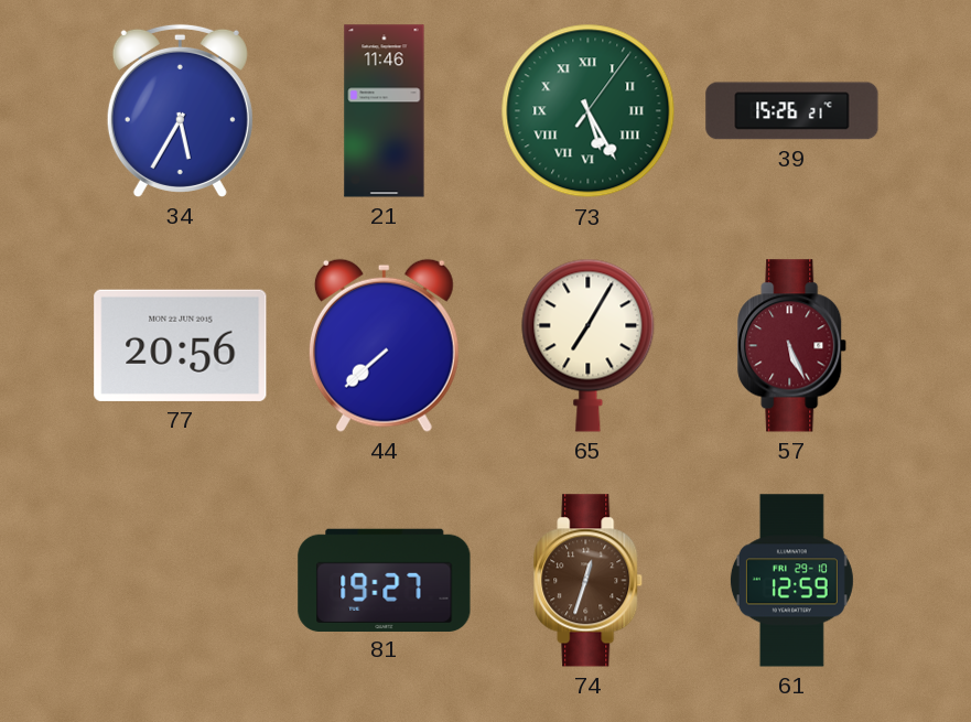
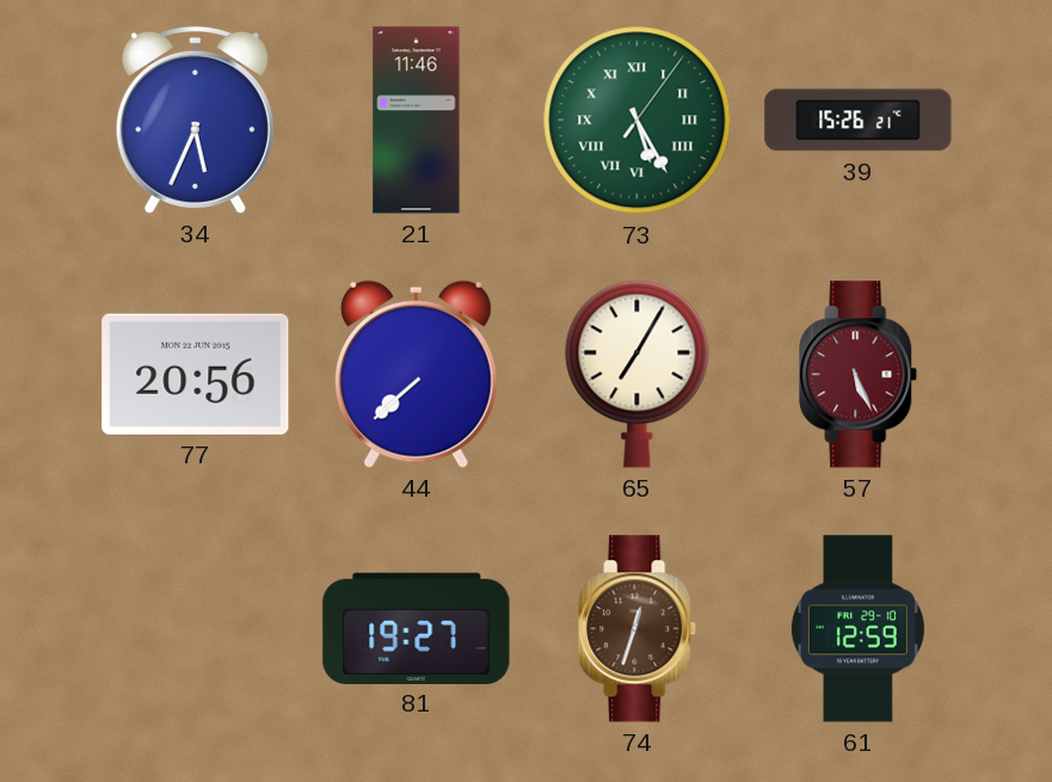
34: 5:35 -> 5:34
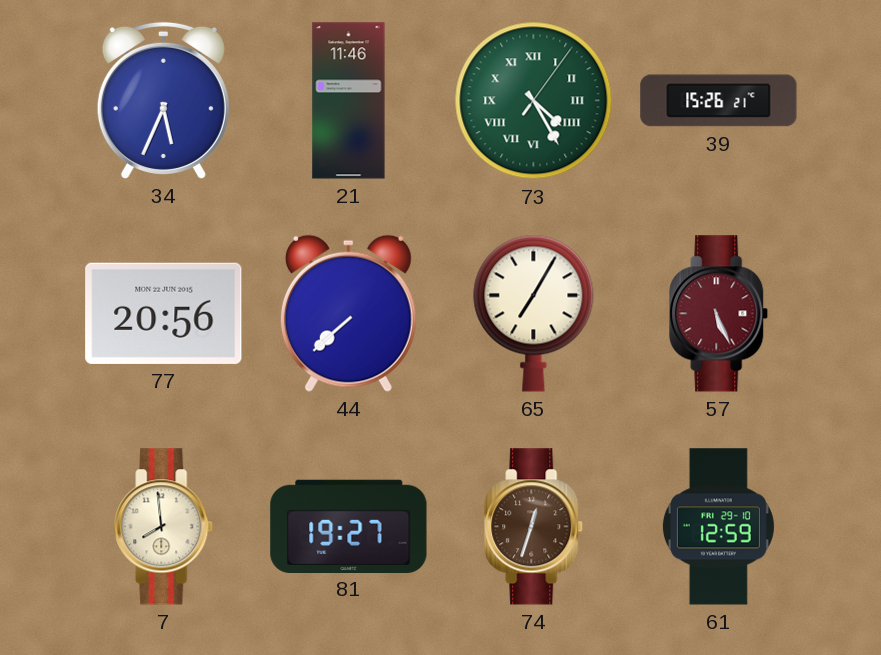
73: 5:25 -> 4:25
7: none -> 7:59
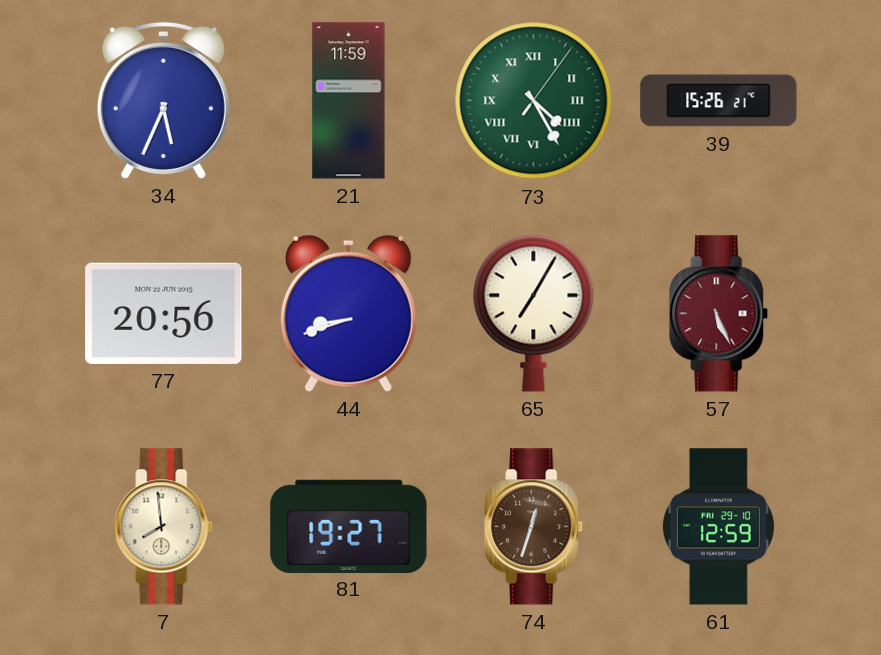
21: 11:46 -> 11:59
44: 7:38 -> 8:42
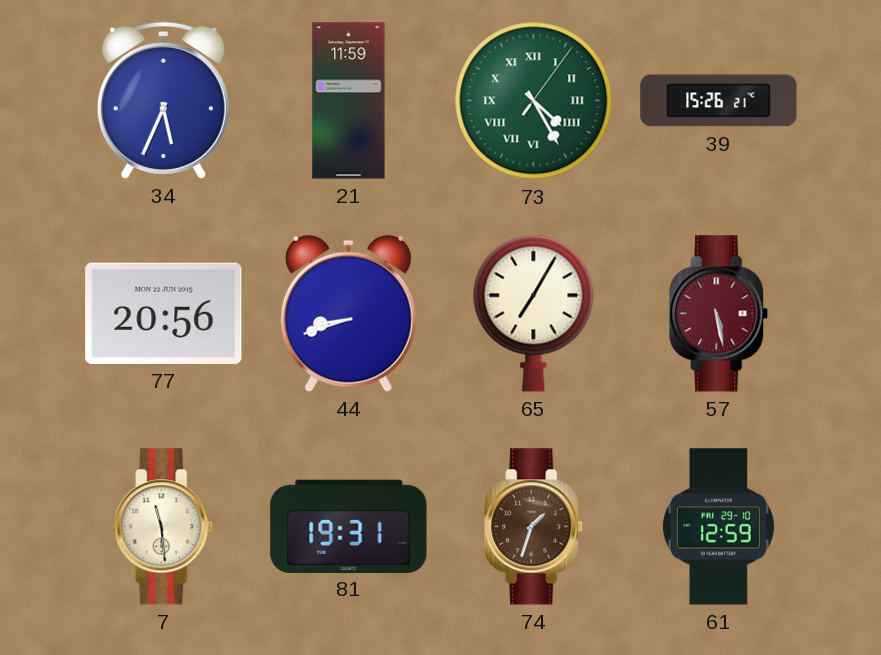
57: 5:26 -> 5:28
7: 7:59 -> 11:29
81: 19:27 -> 19:31
74: 12:33 -> 1:33
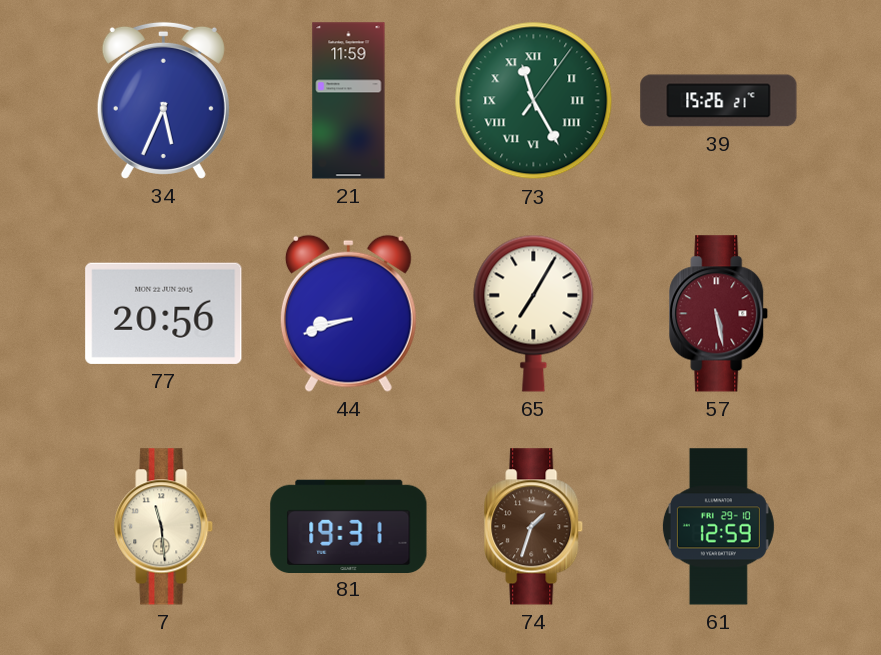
73: 4:25 -> 11:25
